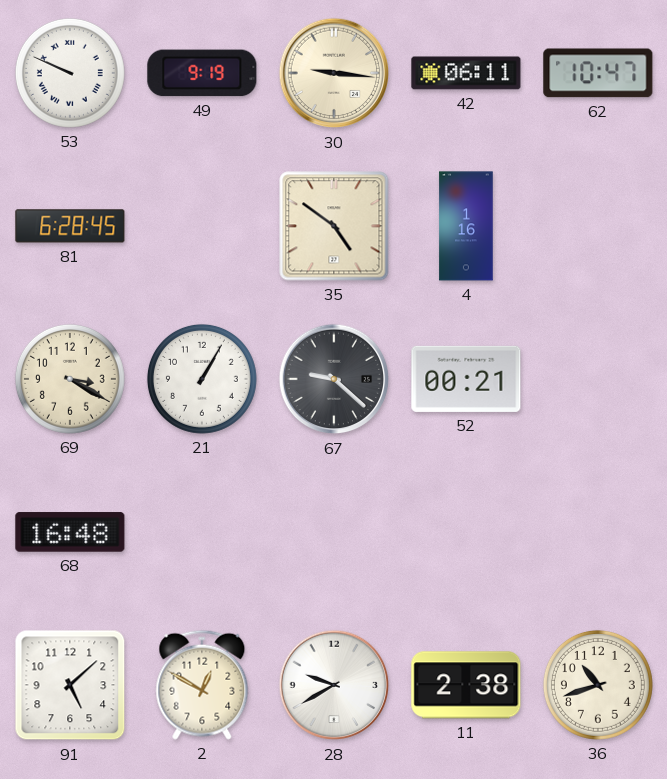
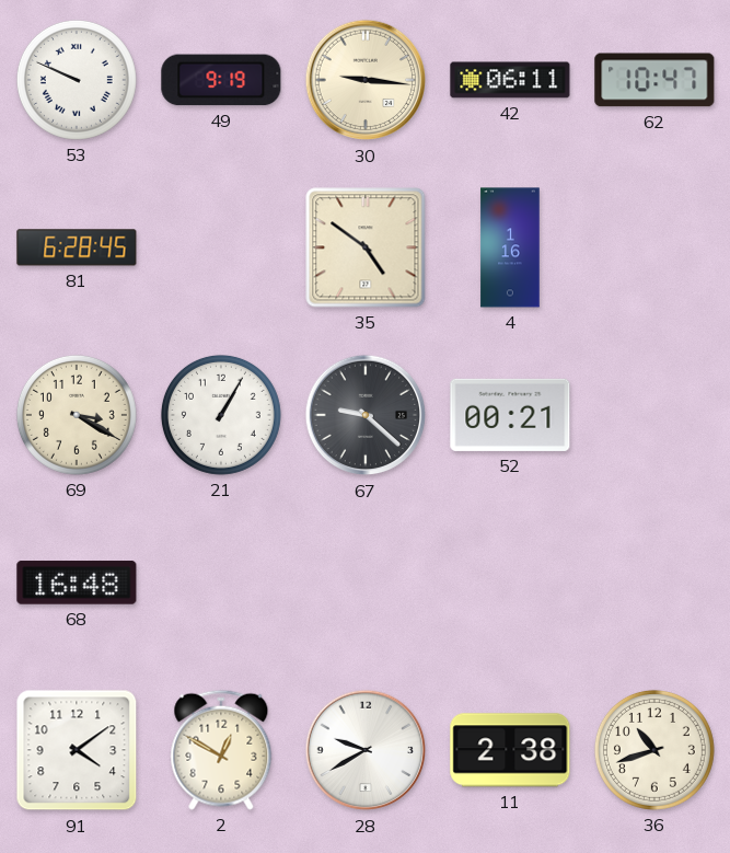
91: 5:08 -> 4:09
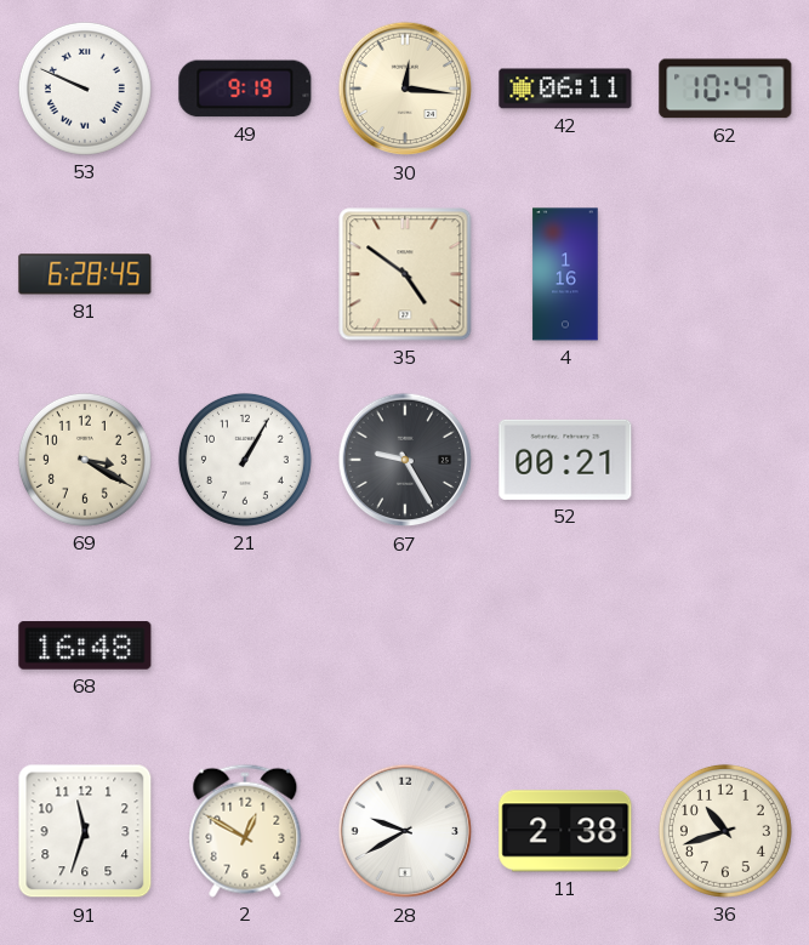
30: 9:16 -> 12:16
67: 9:22 -> 9:25
91: 4:09 -> 11:33
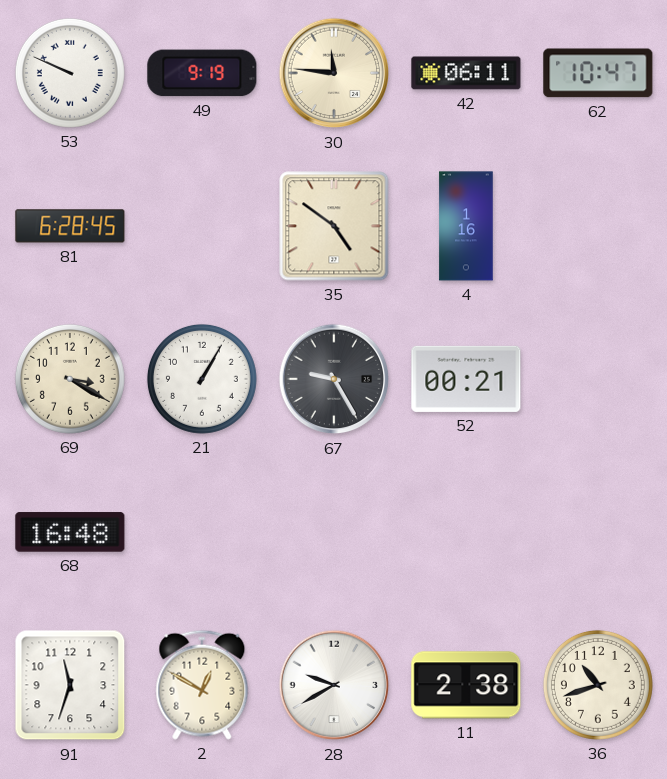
30: 12:16 -> 11:46
